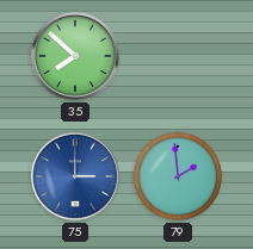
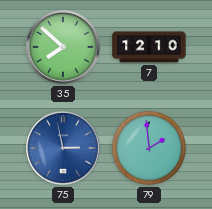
7: none -> 12:10
75: 3:00 -> 2:58
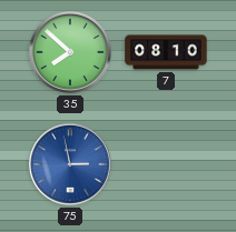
7: 12:10 -> 08:10
79: 1:59 -> none
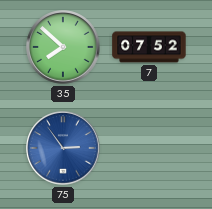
7: 08:10 -> 07:52
75: 2:58 -> 2:54
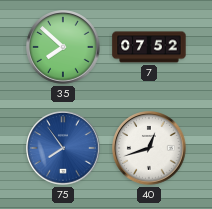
75: 2:54 -> 7:54
40: none -> 12:42
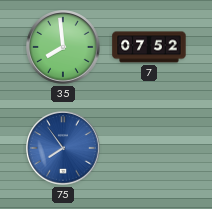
35: 7:52 -> 7:59
40: 12:42 -> none
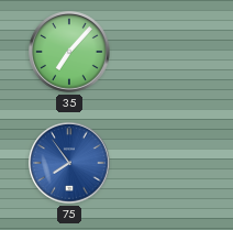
35: 7:59 -> 7:07
7: 07:52 -> none
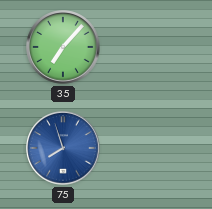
75: 7:54 -> 7:57
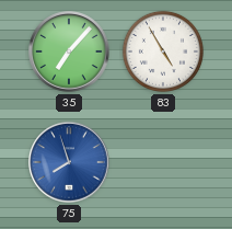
83: none -> 4:55
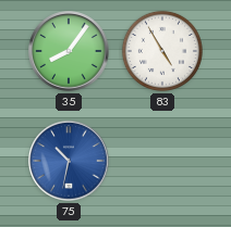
35: 7:07 -> 8:06
75: 7:57 -> 10:32
